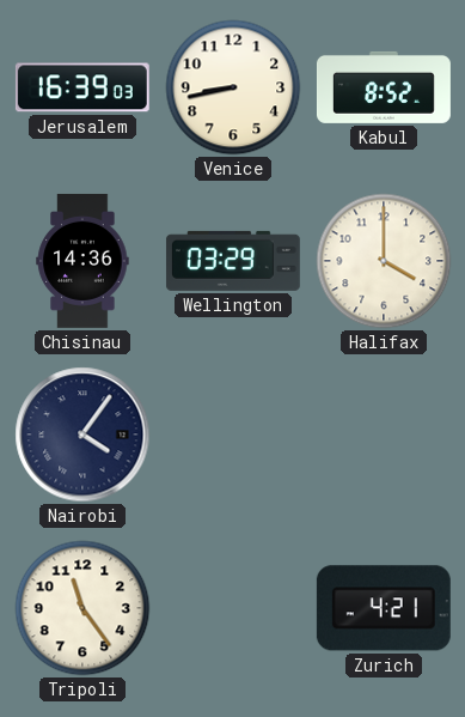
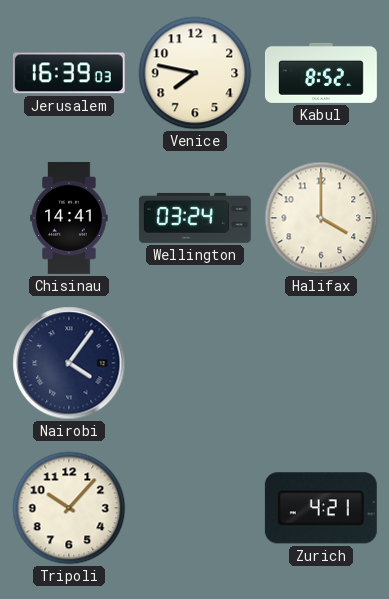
Venice: 8:43 -> 7:47
Chisinau: 14:36 -> 14:41
Wellington: 03:29 -> 03:24
Tripoli: 11:24 -> 10:07
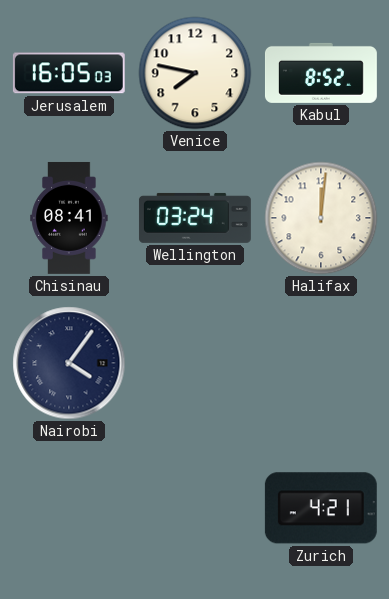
Jerusalem: 16:39 -> 16:05
Chisinau: 14:41 -> 08:41
Halifax: 4:00 -> 12:01
Tripoli: 10:07 -> none
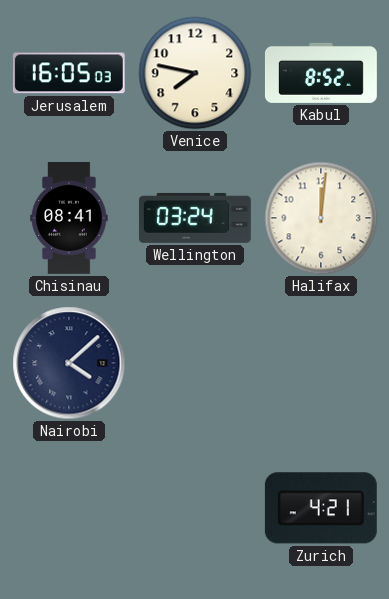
Nairobi: 4:06 -> 4:08
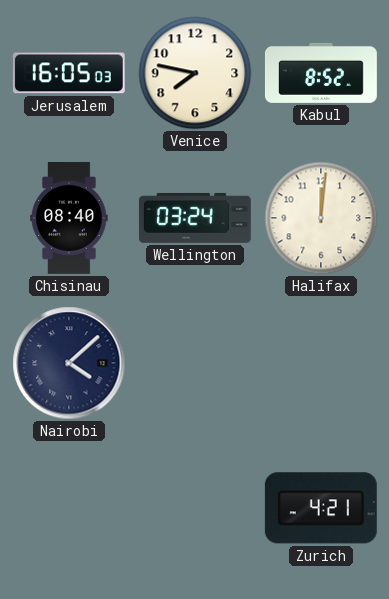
Chisinau: 08:41 -> 08:40
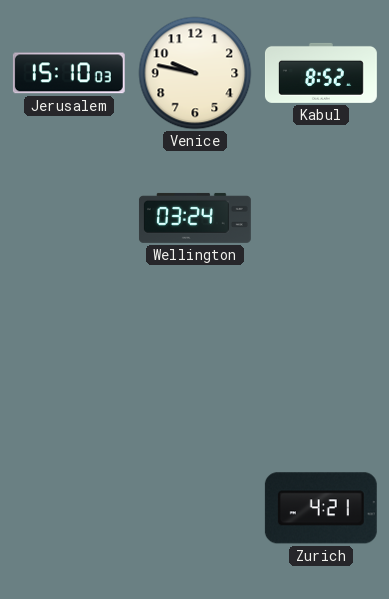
Jerusalem: 16:05 -> 15:10
Venice: 7:47 -> 9:47
Chisinau: 08:40 -> none
Halifax: 12:01 -> none
Nairobi: 4:08 -> none
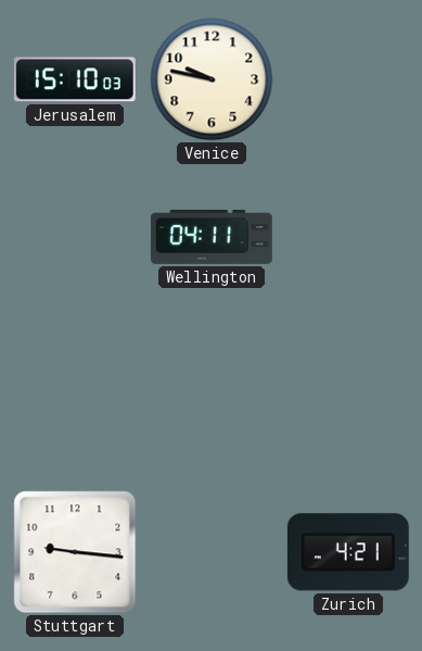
Kabul: 8:52 -> none
Wellington: 03:24 -> 04:11
Stuttgart: none -> 9:16
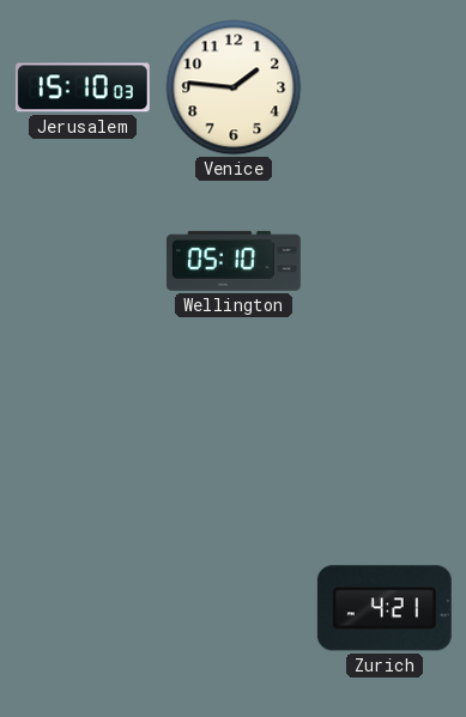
Venice: 9:47 -> 1:46
Wellington: 04:11 -> 05:10
Stuttgart: 9:16 -> none
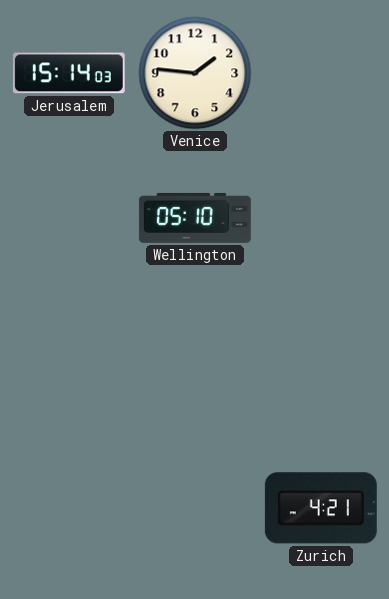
Jerusalem: 15:10 -> 15:14
